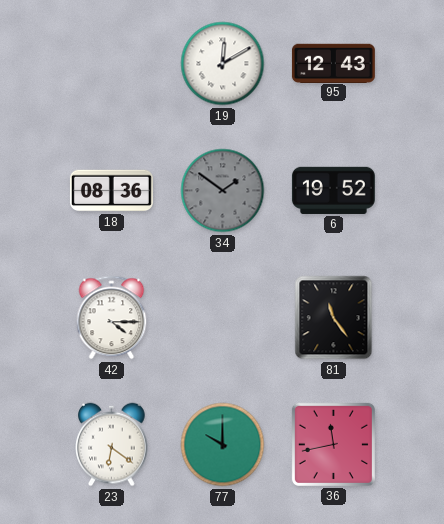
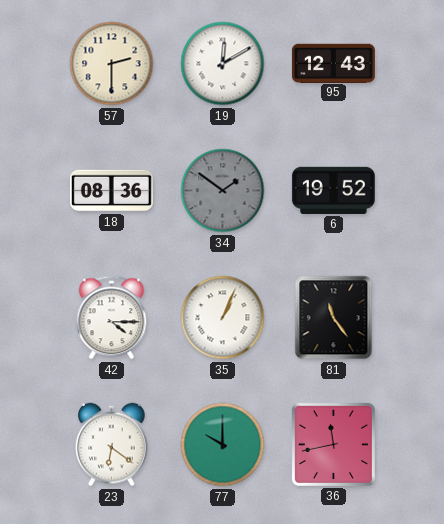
57: none -> 2:30
35: none -> 1:04
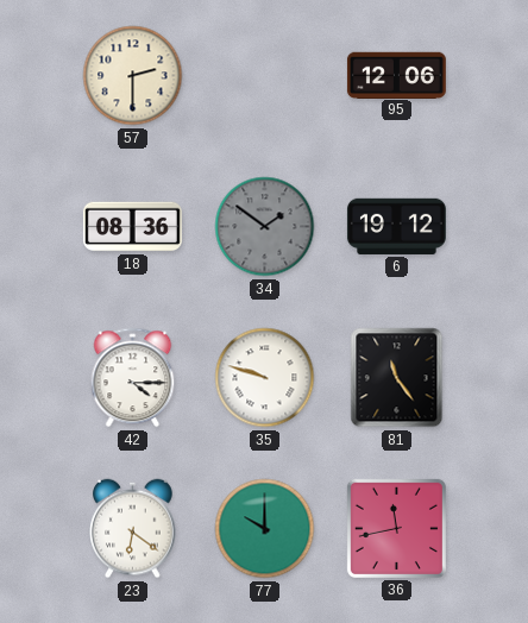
19: 12:10 -> none
95: 12:43 -> 12:06
6: 19:52 -> 19:12
35: 1:04 -> 9:48
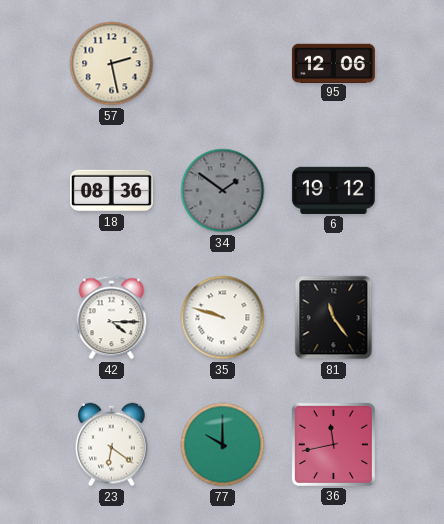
57: 2:30 -> 2:28
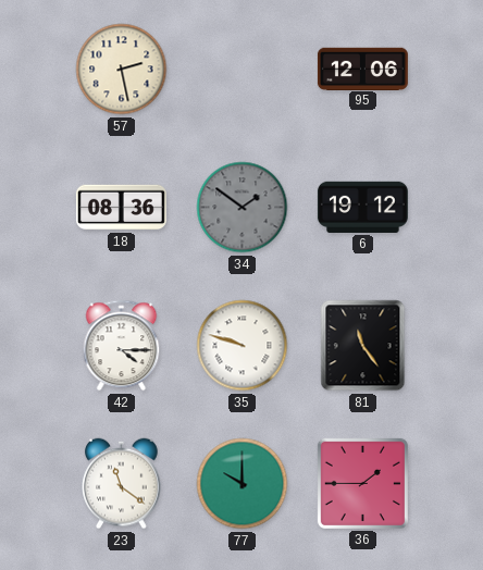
23: 6:21 -> 11:21
36: 11:43 -> 1:45
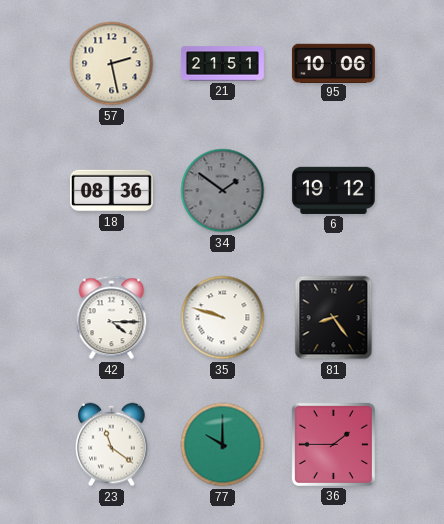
21: none -> 21:51
95: 12:06 -> 10:06
81: 11:24 -> 8:24
